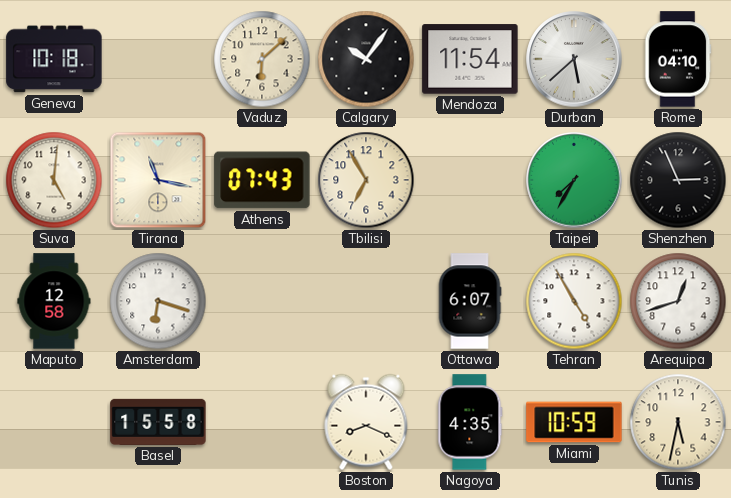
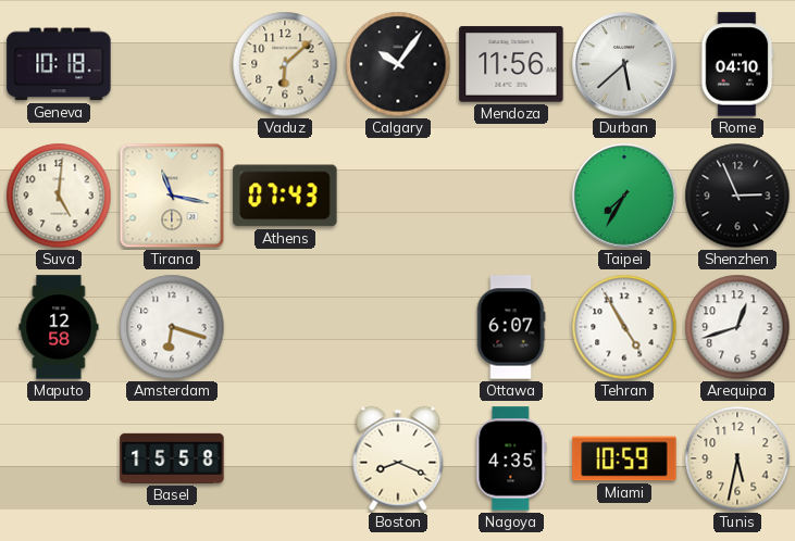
Mendoza: 11:54 -> 11:56
Tbilisi: 6:55 -> none
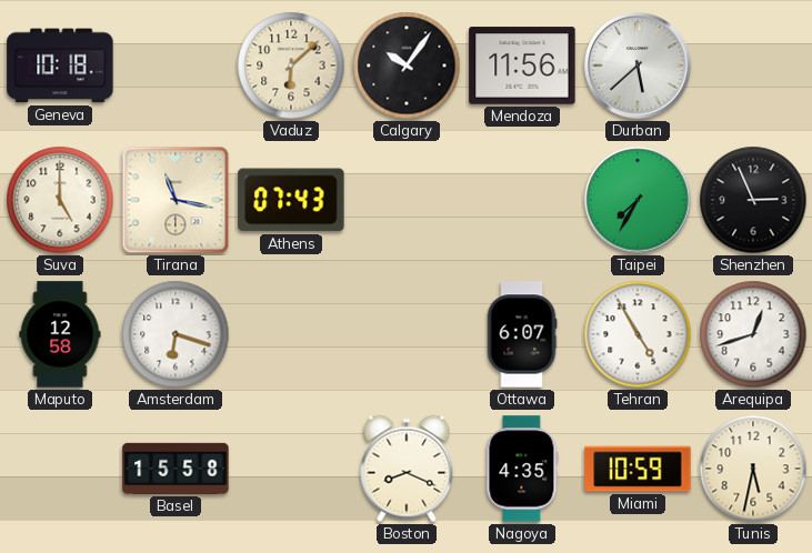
Rome: 04:10 -> none
Suva: 5:01 -> 5:00
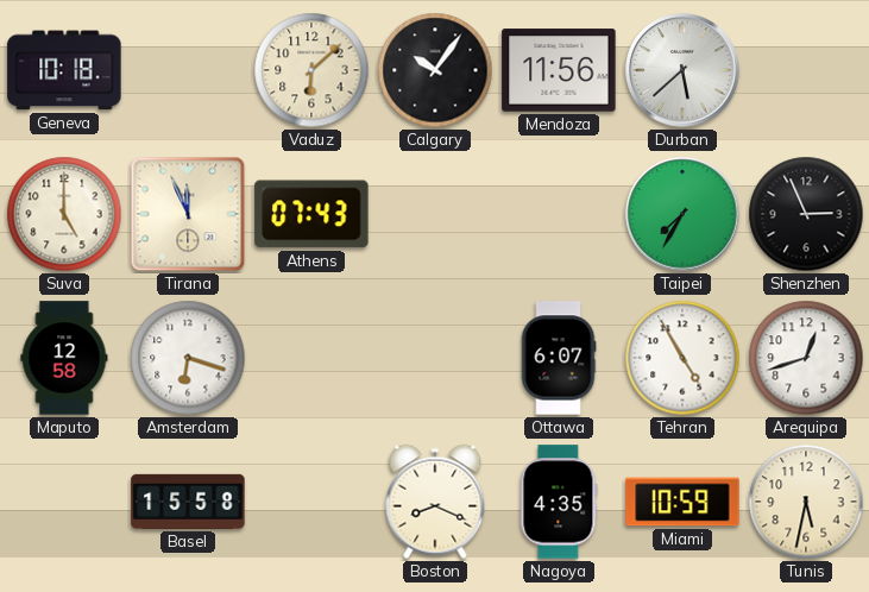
Tirana: 11:17 -> 11:56
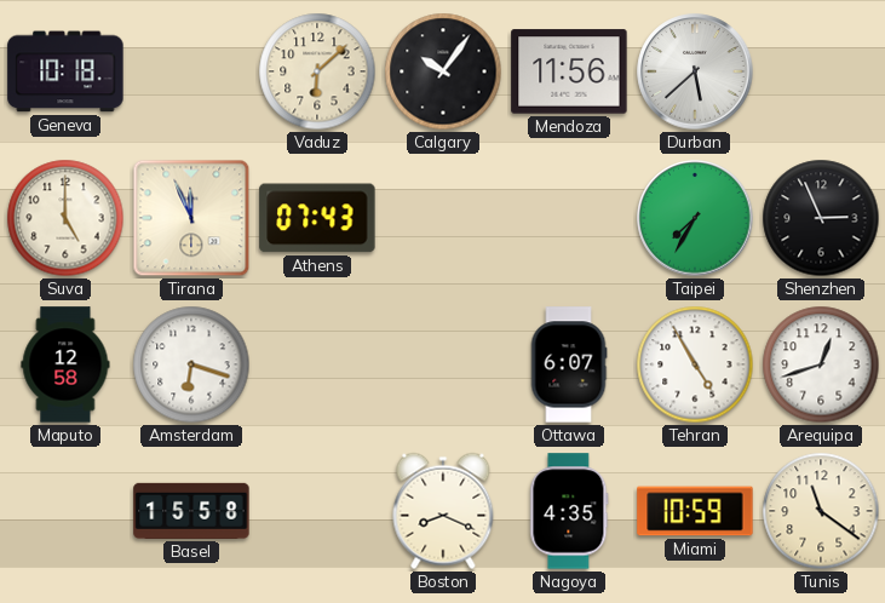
Tunis: 5:32 -> 11:21
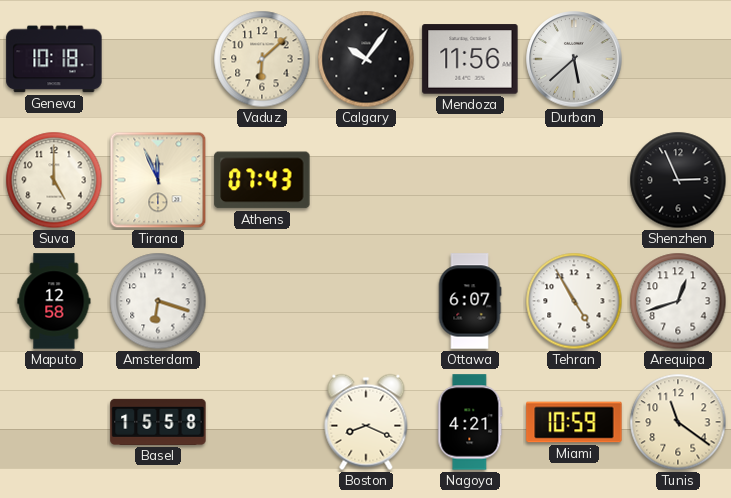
Taipei: 7:35 -> none
Nagoya: 4:35 -> 4:21
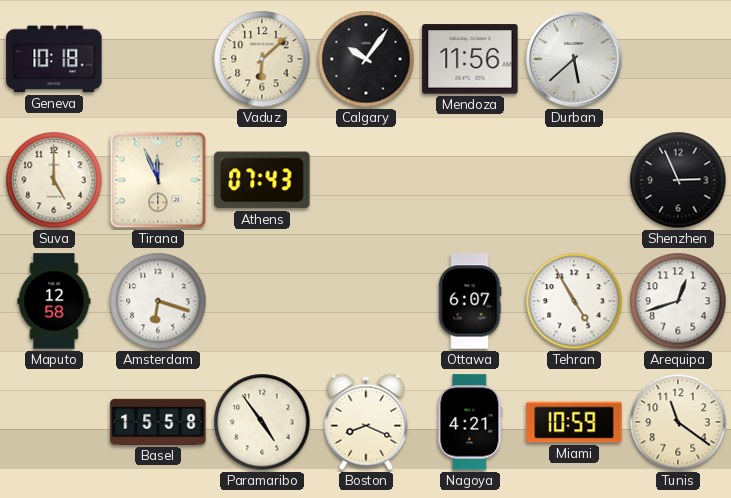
Paramaribo: none -> 4:54
